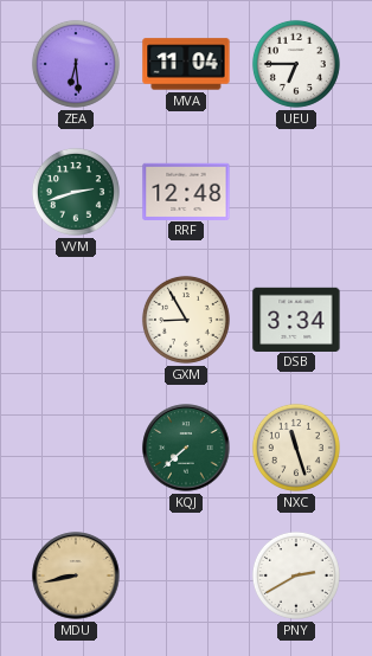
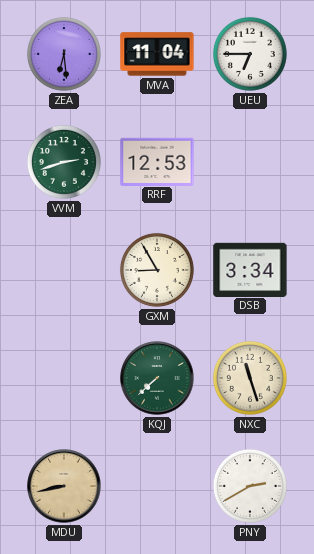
RRF: 12:48 -> 12:53
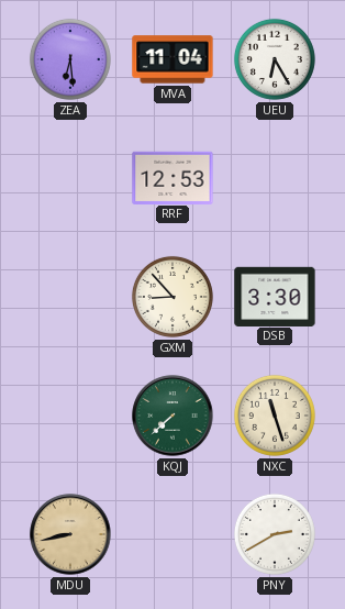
UEU: 6:45 -> 6:25
VVM: 2:42 -> none
GXM: 8:55 -> 8:53
DSB: 3:34 -> 3:30
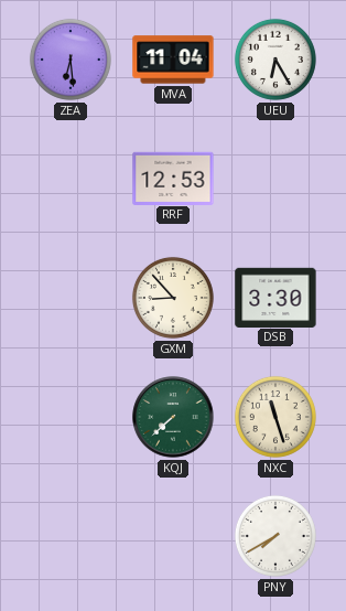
MDU: 8:43 -> none
PNY: 2:40 -> 7:40
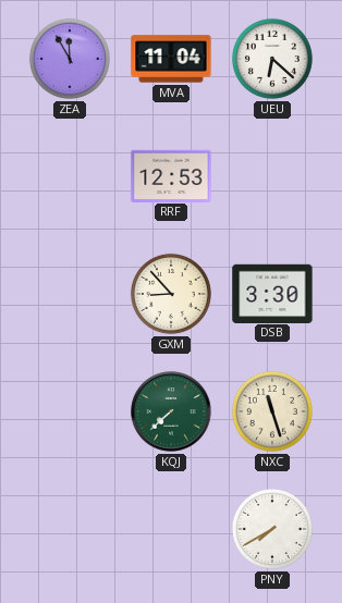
ZEA: 6:29 -> 11:55
UEU: 6:25 -> 6:22
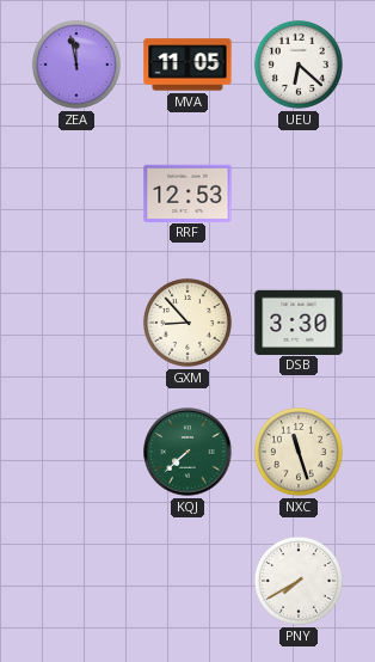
ZEA: 11:55 -> 11:58
MVA: 11:04 -> 11:05
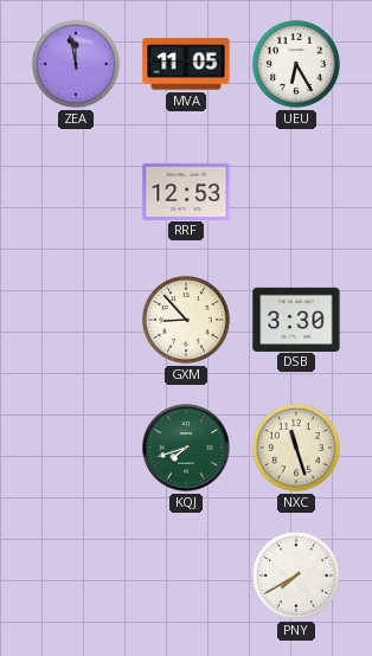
UEU: 6:22 -> 6:25
KQJ: 7:38 -> 7:42
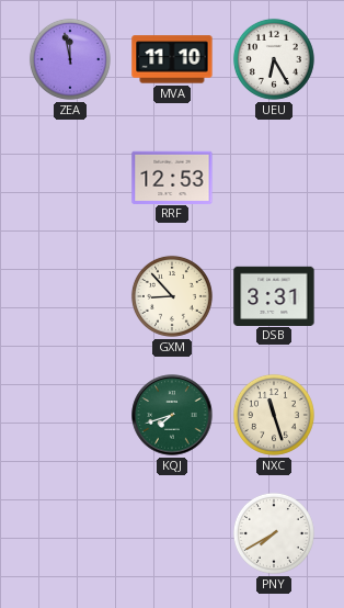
MVA: 11:05 -> 11:10
DSB: 3:30 -> 3:31
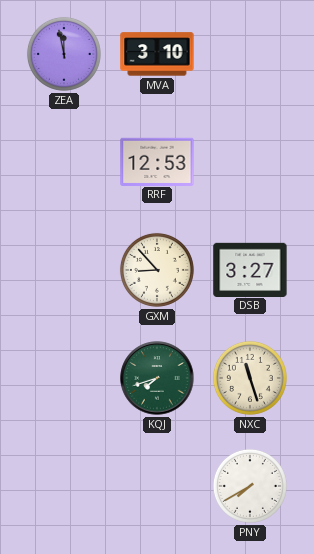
MVA: 11:10 -> 3:10
UEU: 6:25 -> none
DSB: 3:31 -> 3:27
